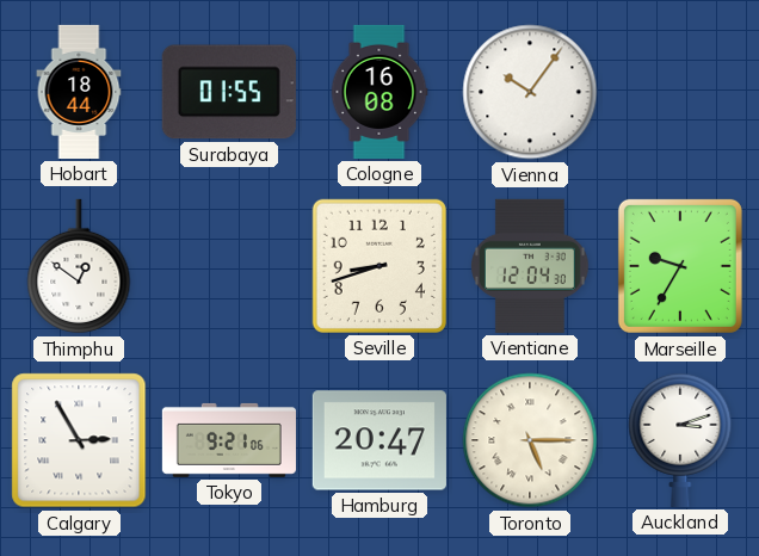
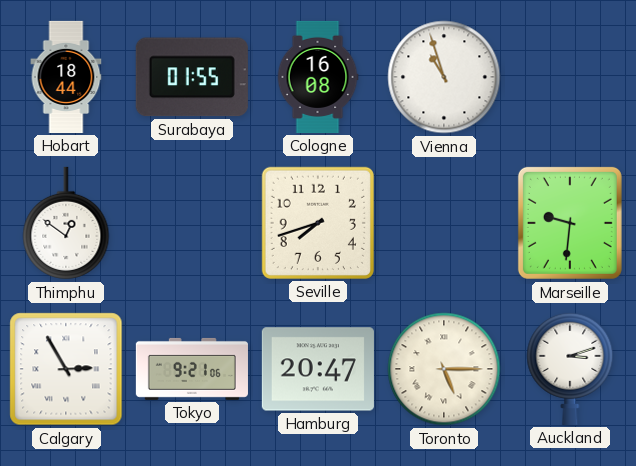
Vienna: 10:06 -> 10:57
Seville: 8:42 -> 7:42
Vientiane: 12:04 -> none
Marseille: 9:35 -> 9:31
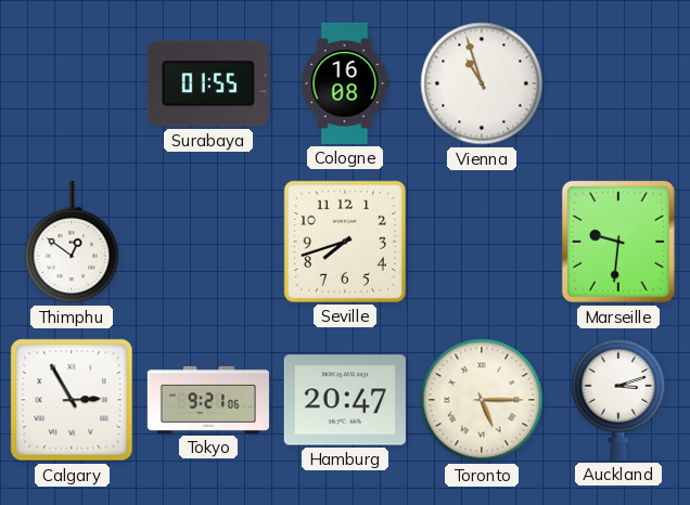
Hobart: 18:44 -> none
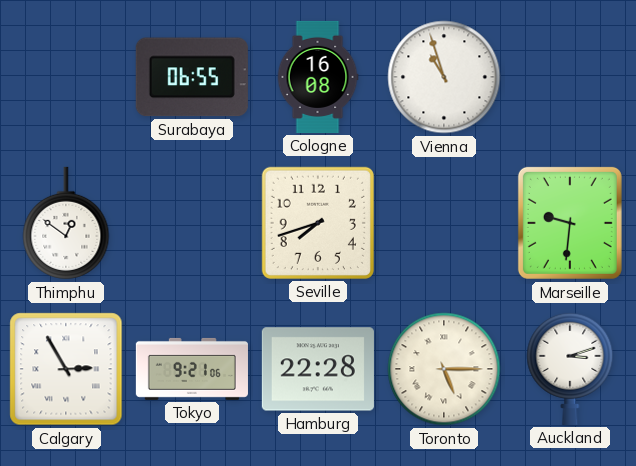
Surabaya: 01:55 -> 06:55
Hamburg: 20:47 -> 22:28
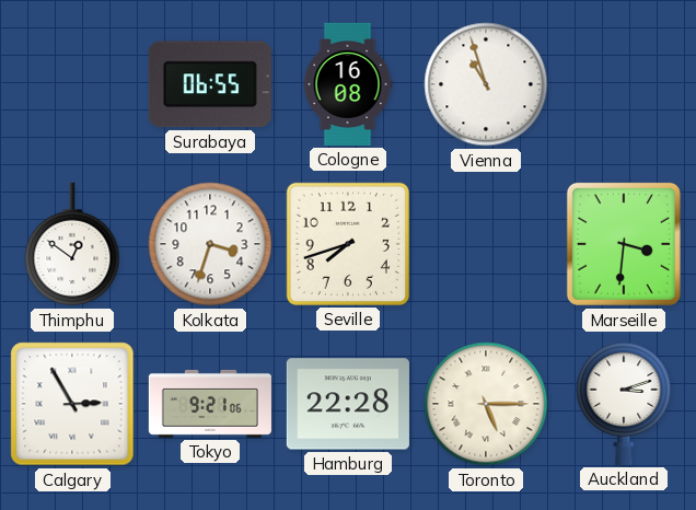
Kolkata: none -> 3:33
Marseille: 9:31 -> 3:31
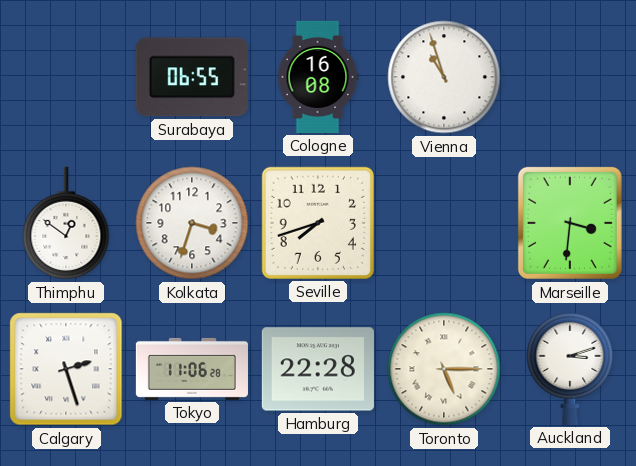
Calgary: 2:55 -> 2:27
Tokyo: 9:21 -> 11:06
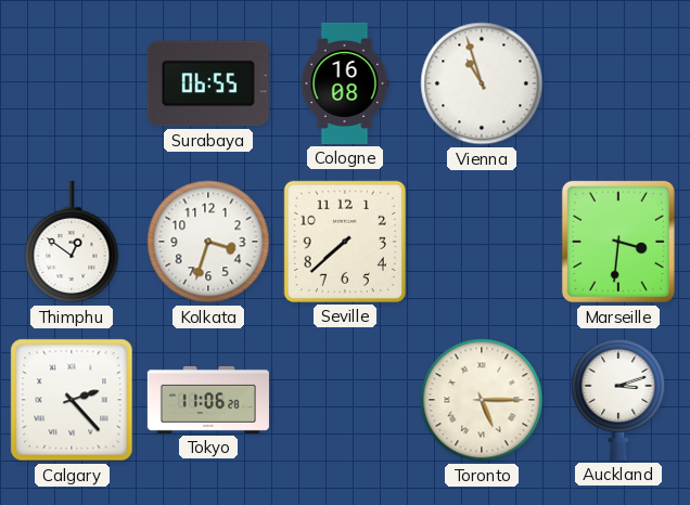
Seville: 7:42 -> 7:38
Calgary: 2:27 -> 2:23
Hamburg: 22:28 -> none
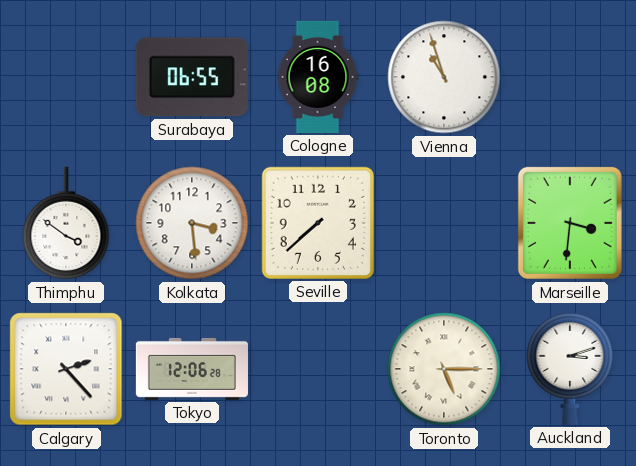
Thimphu: 12:51 -> 3:51
Kolkata: 3:33 -> 3:29
Tokyo: 11:06 -> 12:06
